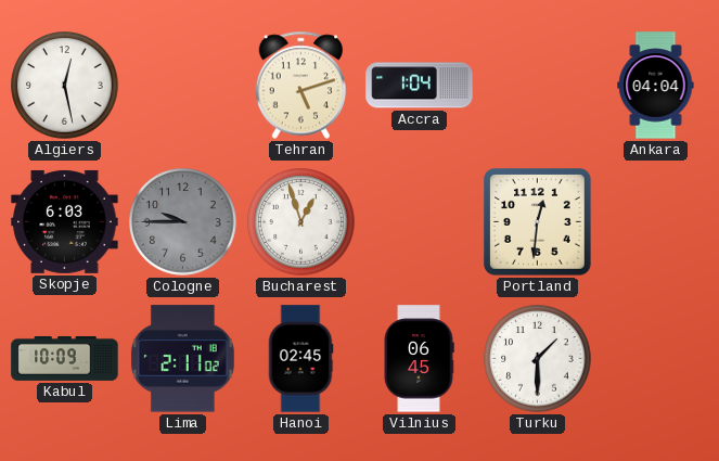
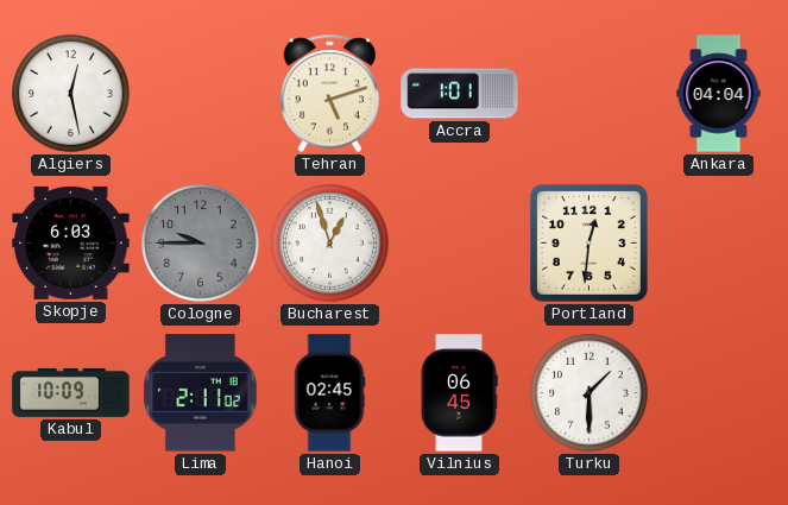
Accra: 1:04 -> 1:01
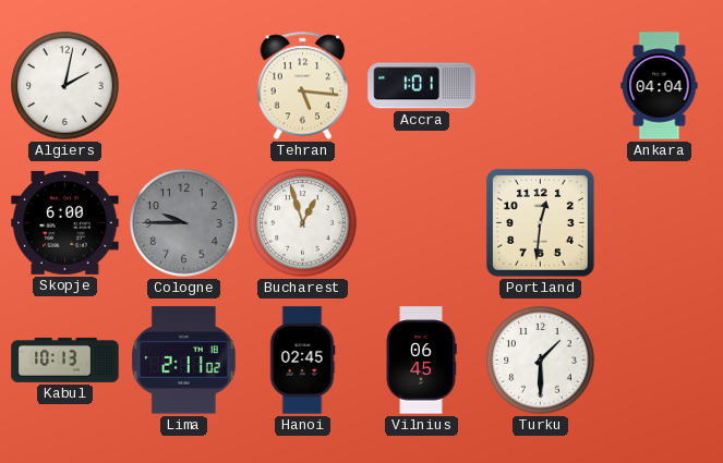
Algiers: 12:28 -> 2:02
Tehran: 5:12 -> 5:16
Skopje: 6:03 -> 6:00
Kabul: 10:09 -> 10:13
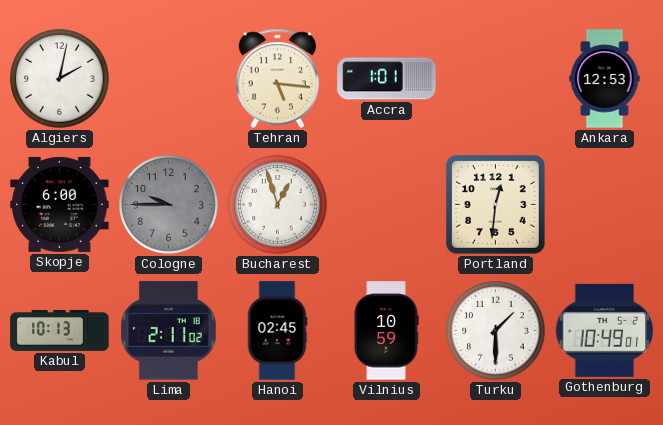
Ankara: 04:04 -> 12:53
Vilnius: 06:45 -> 10:59
Gothenburg: none -> 10:49
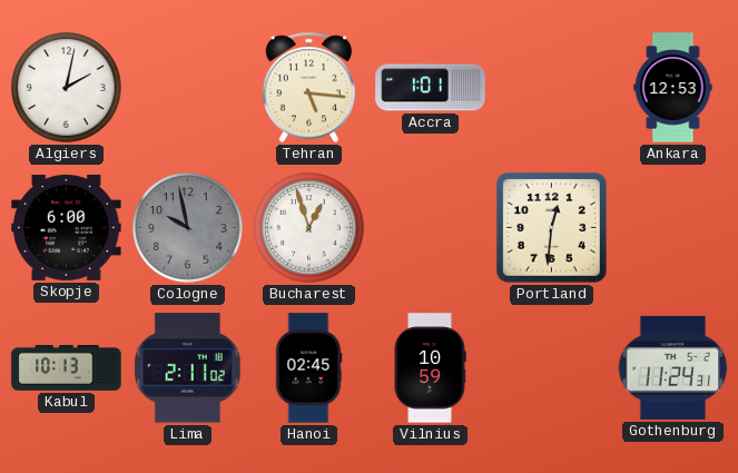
Cologne: 9:45 -> 9:58
Turku: 1:30 -> none
Gothenburg: 10:49 -> 11:24
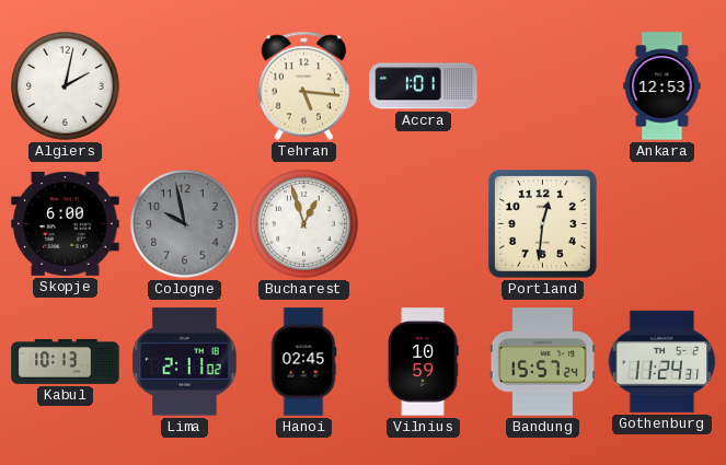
Bandung: none -> 15:57
